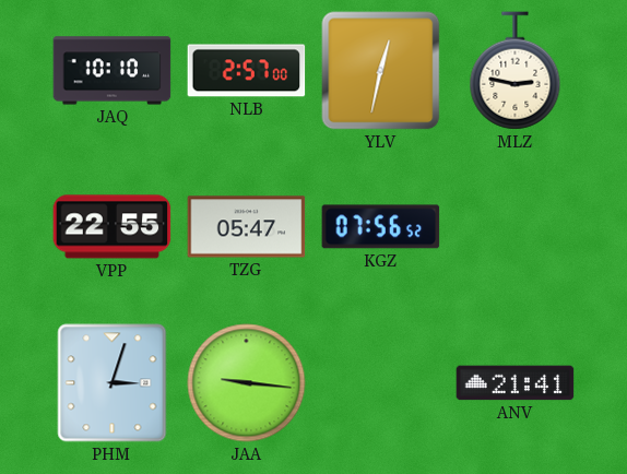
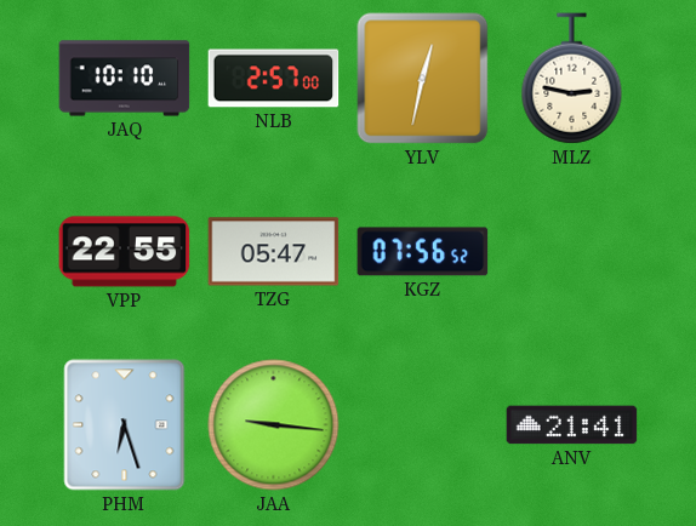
PHM: 3:03 -> 6:27
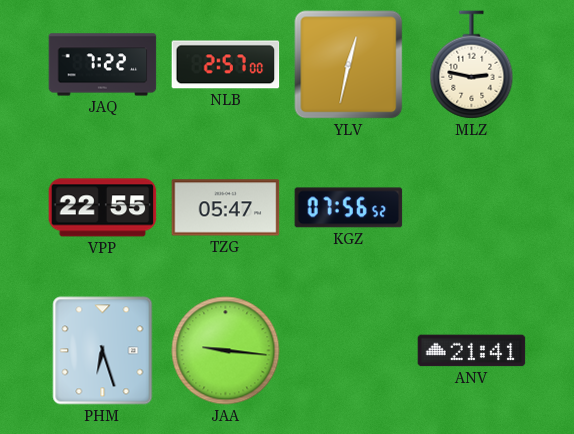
JAQ: 10:10 -> 7:22
